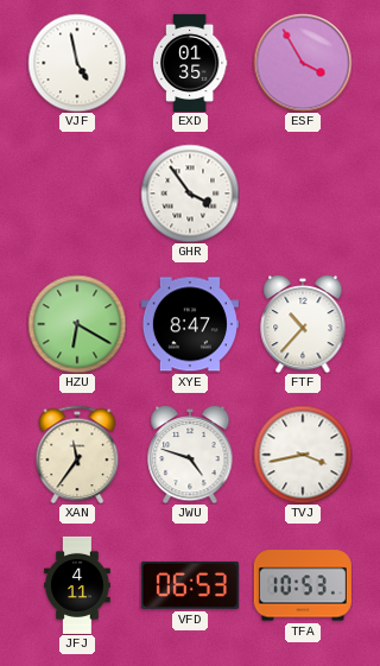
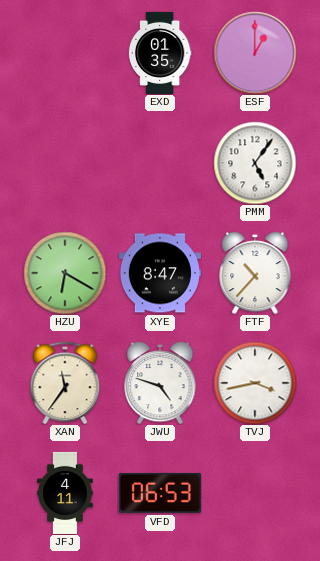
VJF: 4:58 -> none
ESF: 3:55 -> 1:00
GHR: 3:54 -> none
PMM: none -> 5:06
TFA: 10:53 -> none
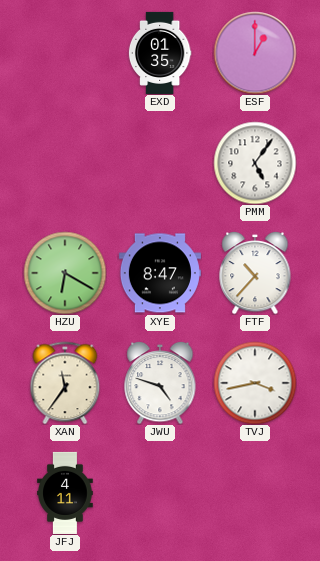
VFD: 06:53 -> none
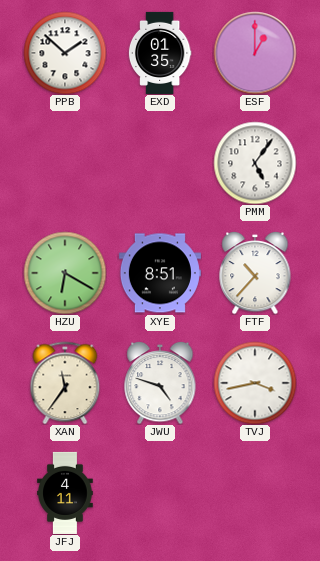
PPB: none -> 1:52
XYE: 8:47 -> 8:51
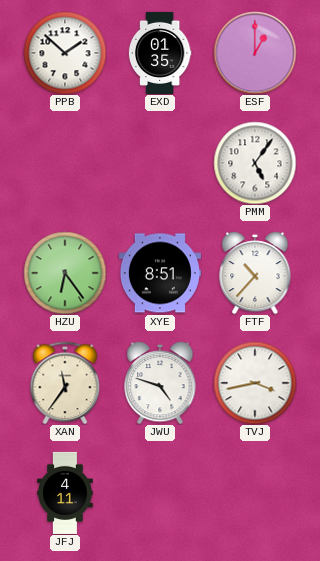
HZU: 6:20 -> 6:24
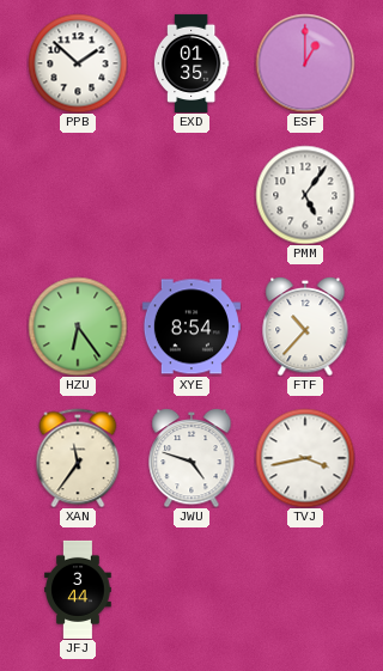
XYE: 8:51 -> 8:54
JFJ: 4:11 -> 3:44
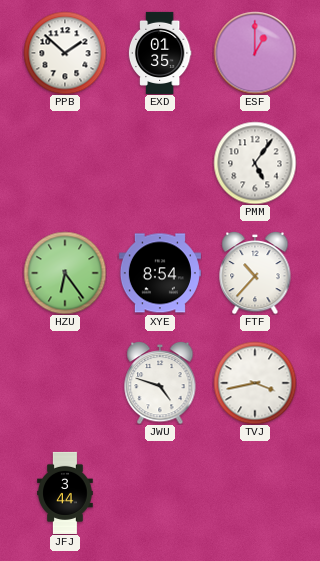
XAN: 11:36 -> none
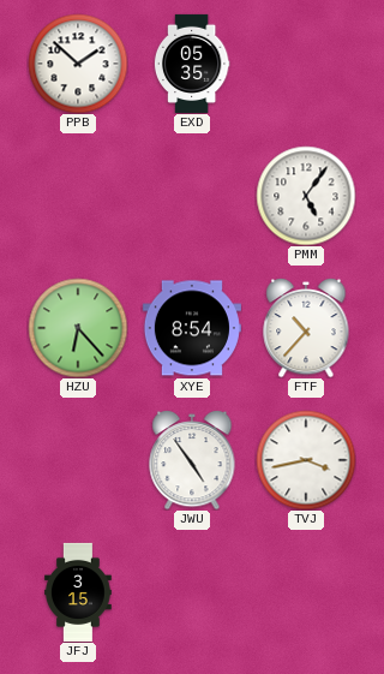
EXD: 01:35 -> 05:35
ESF: 1:00 -> none
HZU: 6:24 -> 6:23
JWU: 4:48 -> 4:54
JFJ: 3:44 -> 3:15
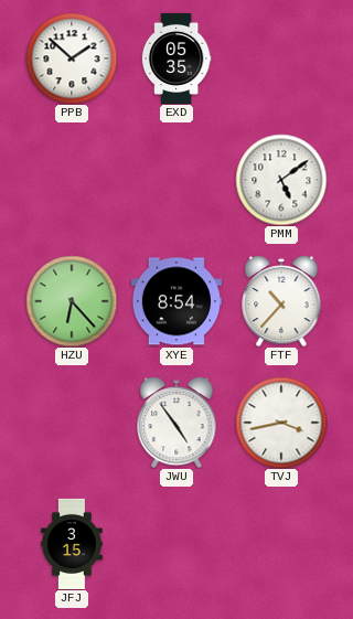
PMM: 5:06 -> 5:09
